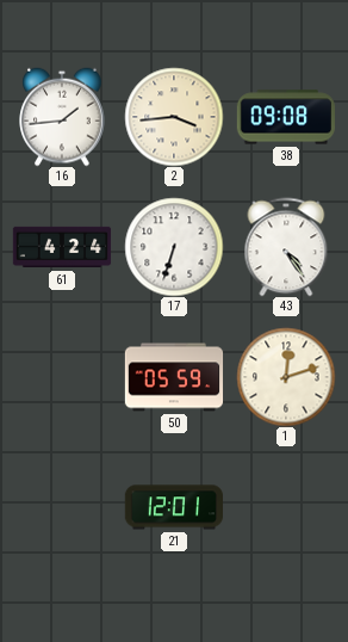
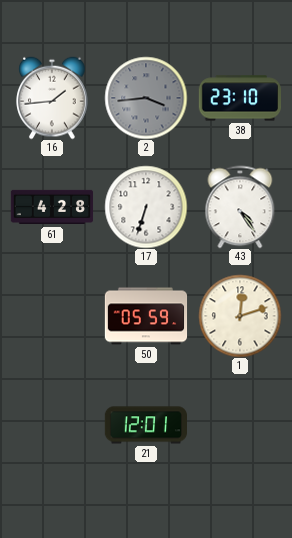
2 dial: cream -> grey
38: 09:08 -> 23:10
61: 4:24 -> 4:28
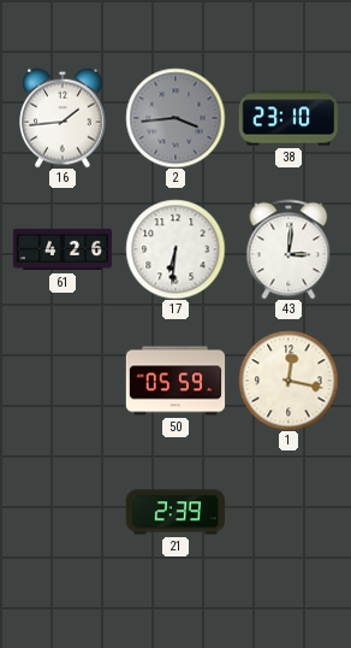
61: 4:28 -> 4:26
17: 6:33 -> 6:31
43: 4:24 -> 3:01
1: 12:12 -> 12:17
21: 12:01 -> 2:39
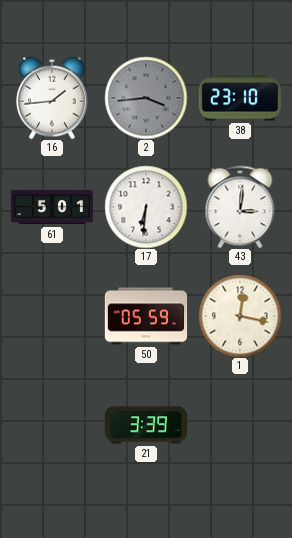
61: 4:26 -> 5:01
21: 2:39 -> 3:39
